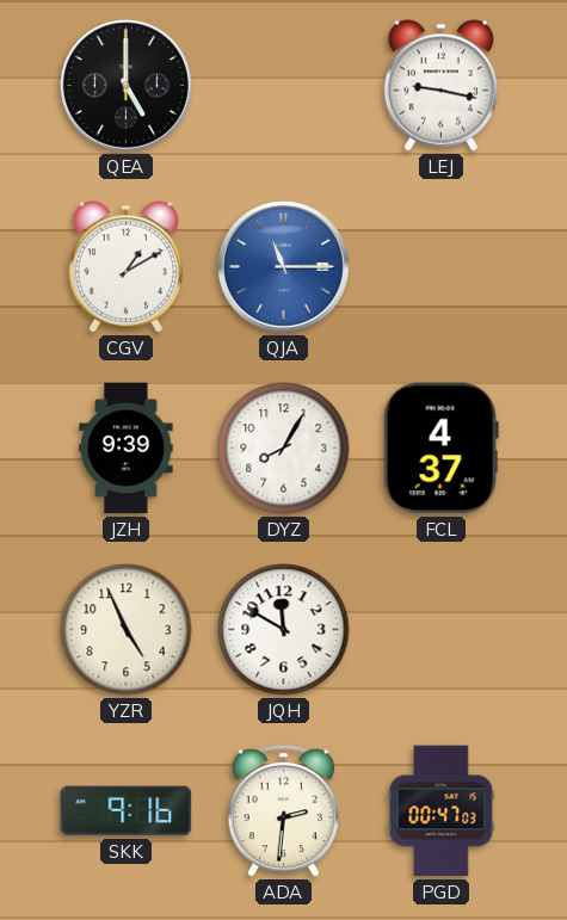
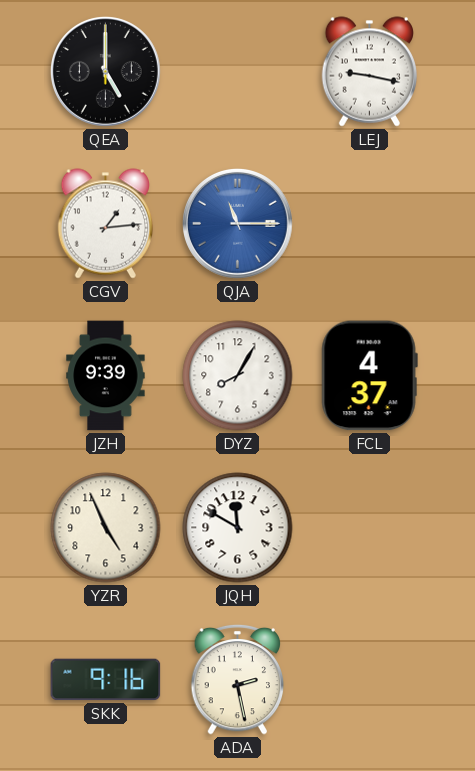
CGV: 1:10 -> 1:14
ADA: 2:31 -> 2:28
PGD: 00:47 -> none
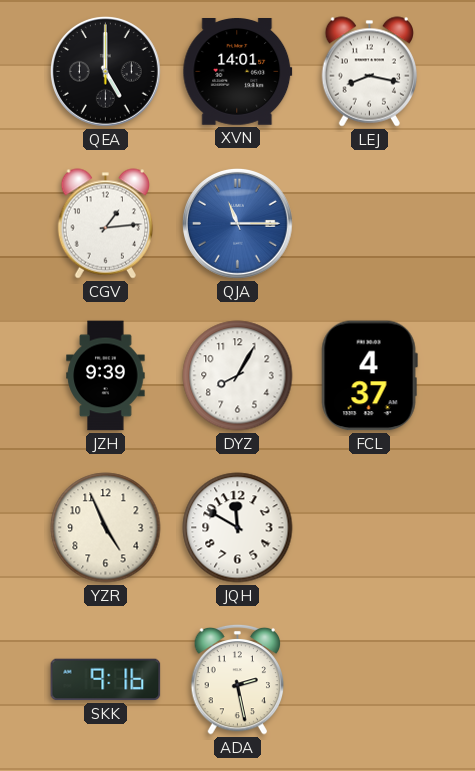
XVN: none -> 14:01
LEJ: 9:17 -> 8:17
